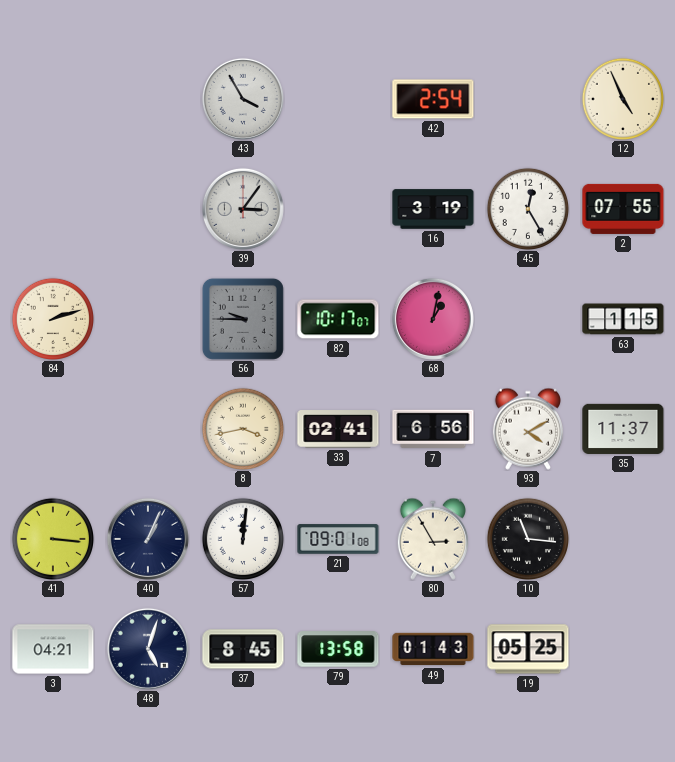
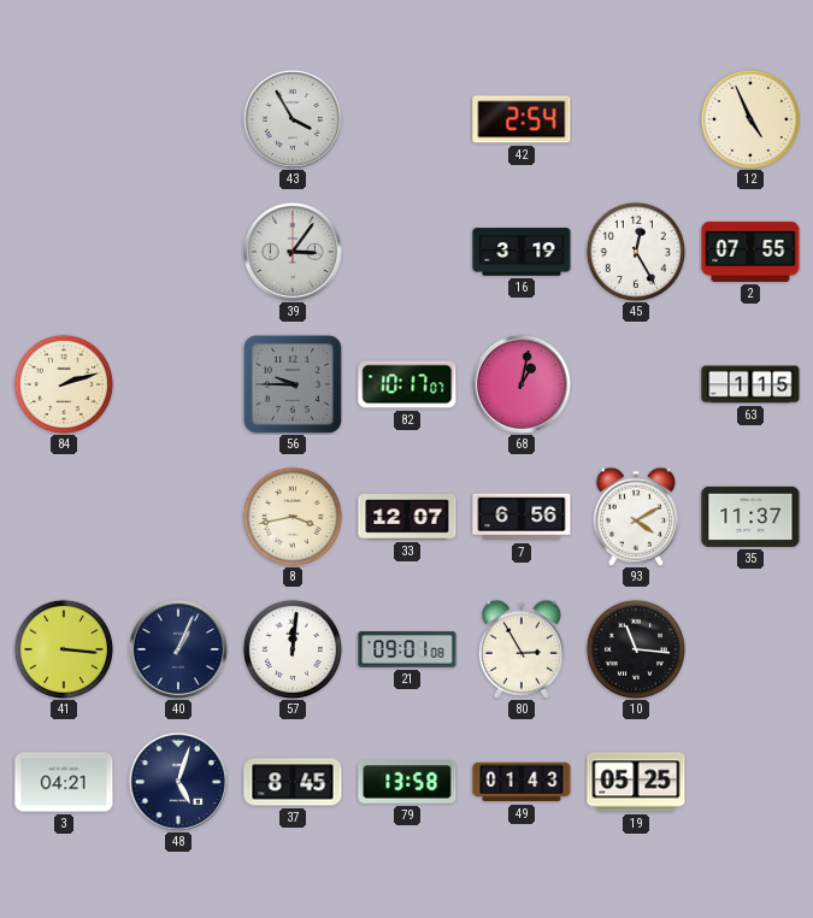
33: 02:41 -> 12:07
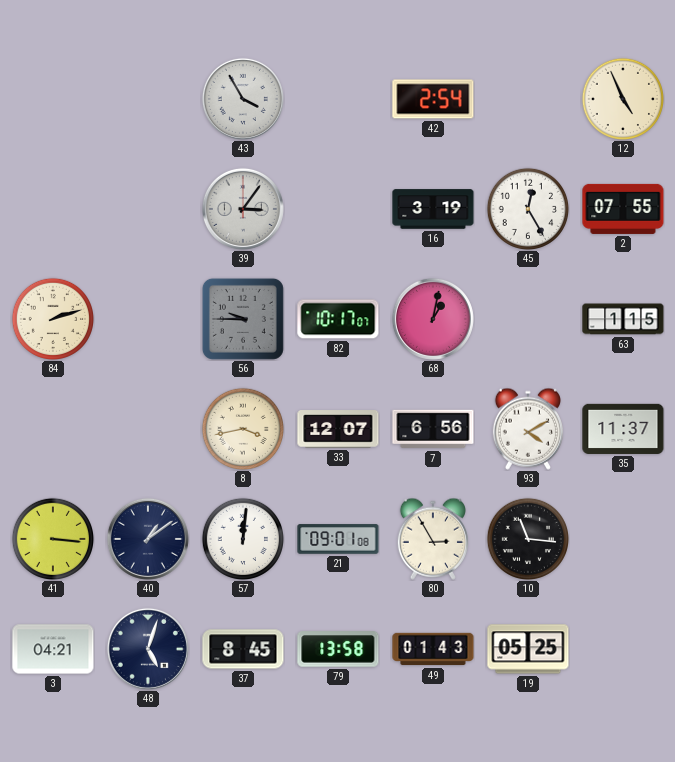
40: 1:04 -> 1:09
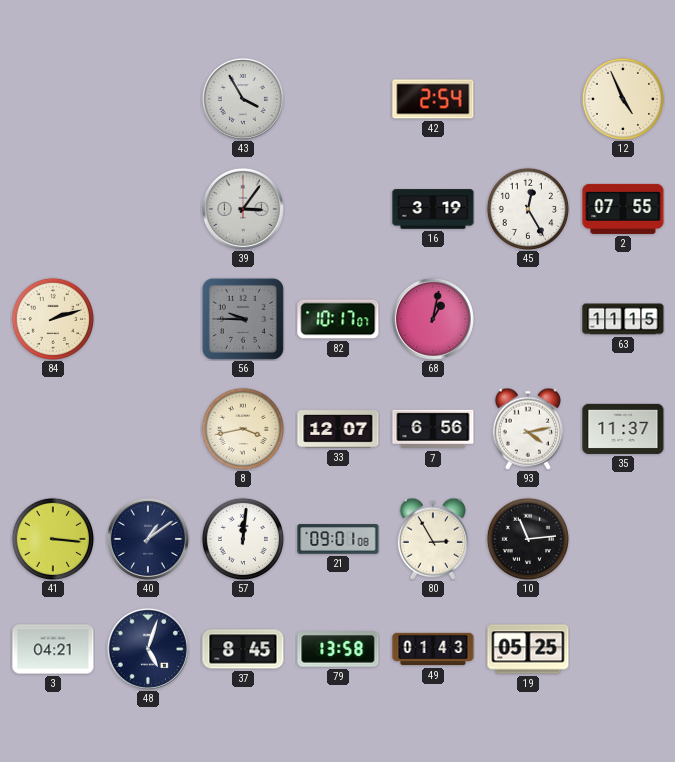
63: 1:15 -> 11:15
93: 4:10 -> 4:13
10: 11:16 -> 11:14
